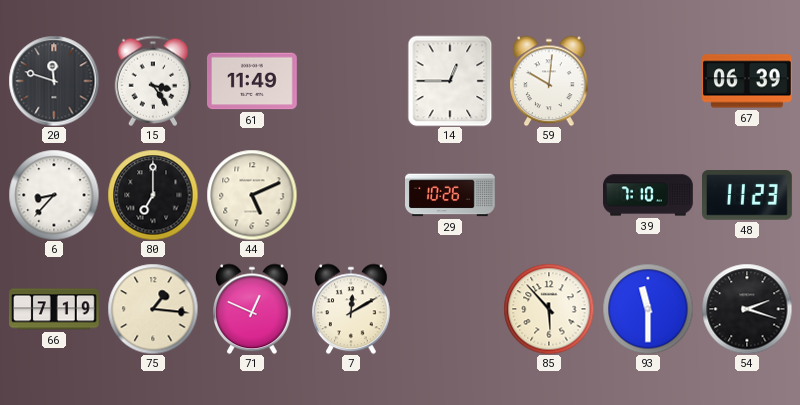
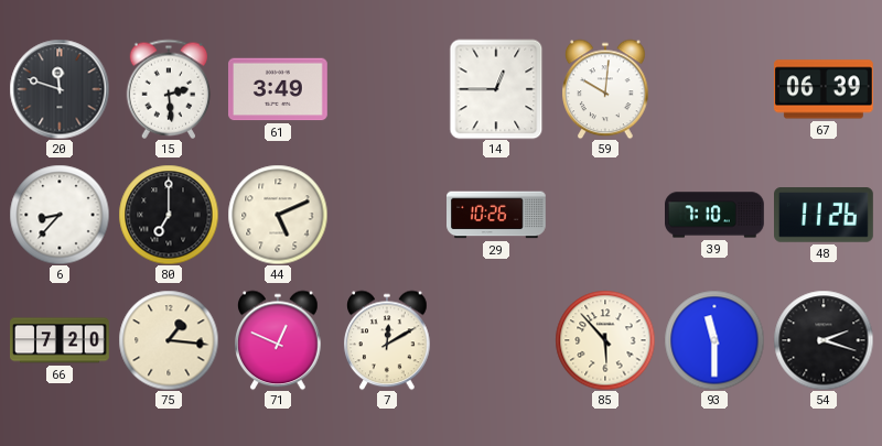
15: 3:24 -> 2:29
61: 11:49 -> 3:49
48: 11:23 -> 11:26
66: 7:19 -> 7:20
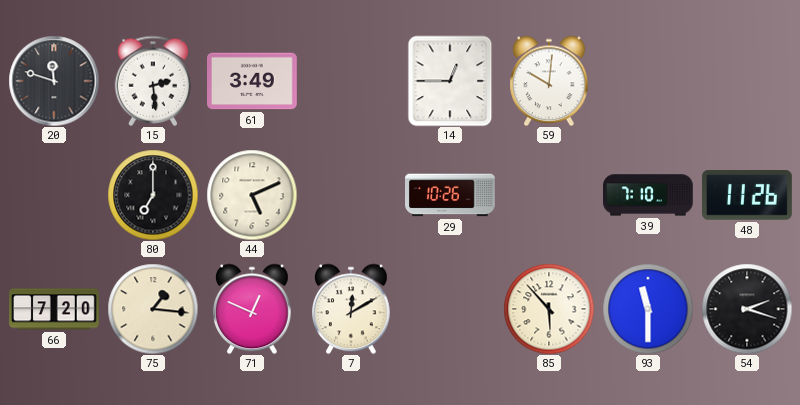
67: 06:39 -> none
6: 8:37 -> none
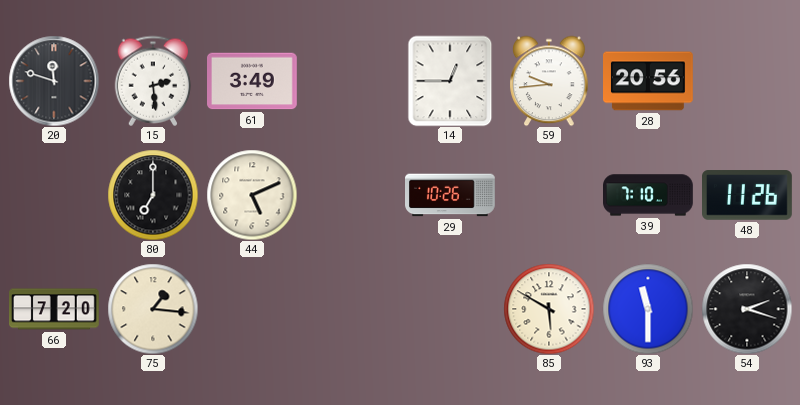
59: 10:01 -> 9:44
28: none -> 20:56
71: 12:49 -> none
7: 12:10 -> none
85: 5:53 -> 5:50
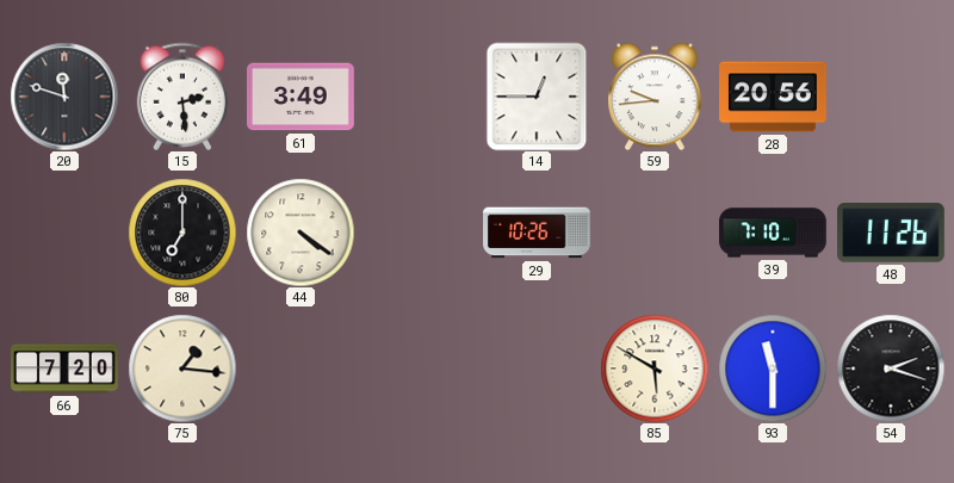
44: 5:11 -> 4:21
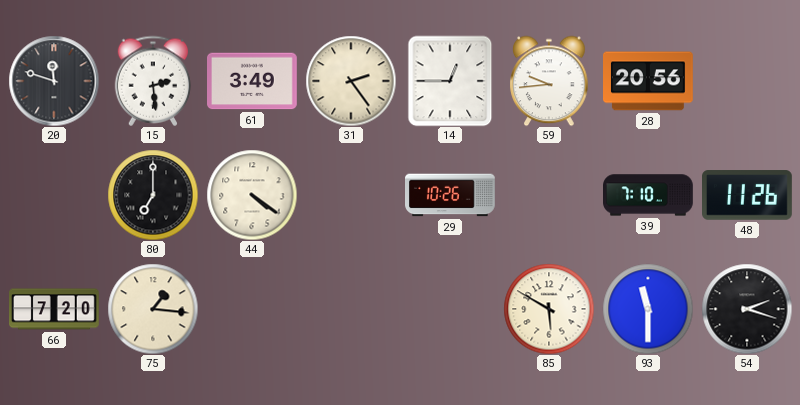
31: none -> 2:24
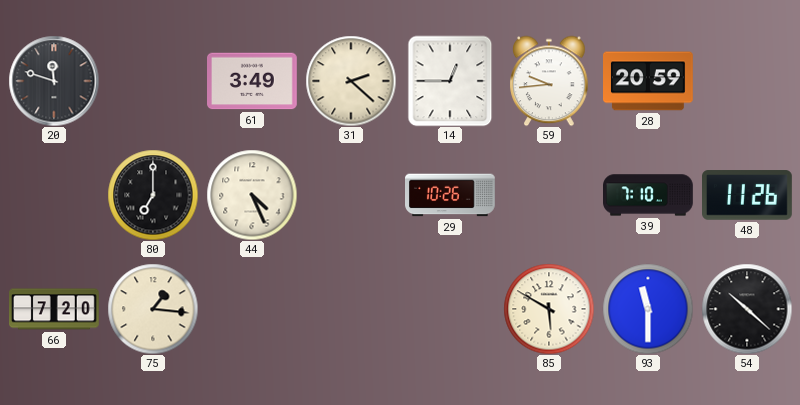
15: 2:29 -> none
31: 2:24 -> 2:22
28: 20:56 -> 20:59
44: 4:21 -> 4:26
54: 2:18 -> 10:22
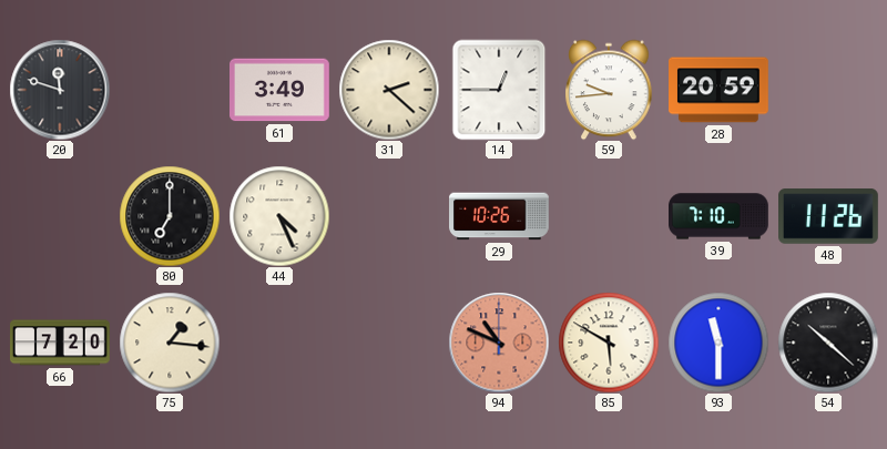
94: none -> 10:49
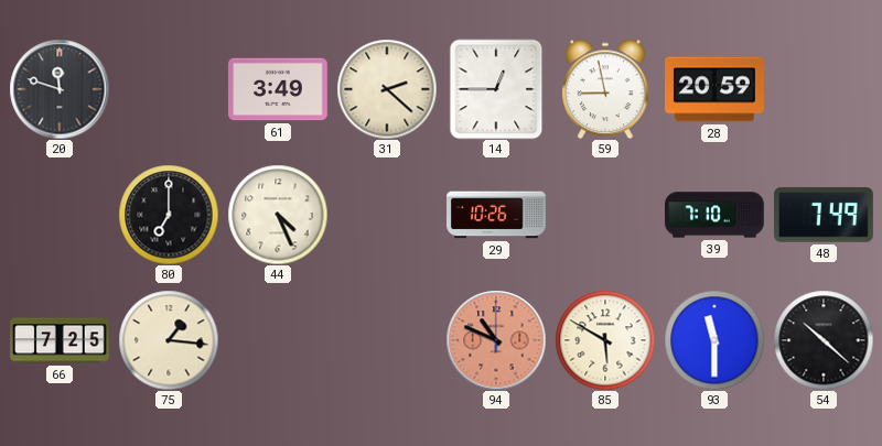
59: 9:44 -> 8:58
48: 11:26 -> 7:49
66: 7:20 -> 7:25
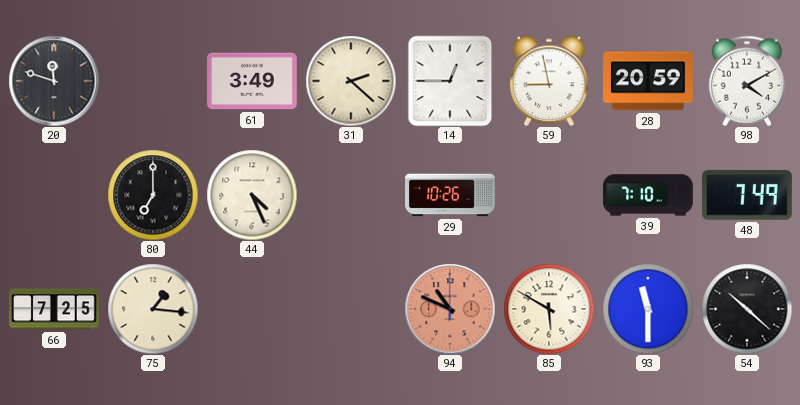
98: none -> 4:10
